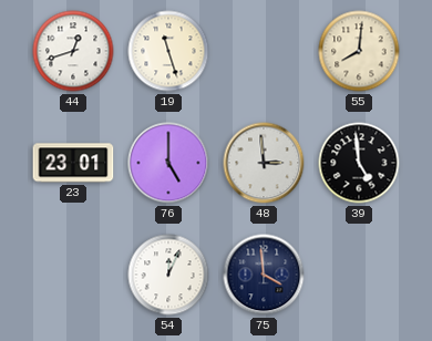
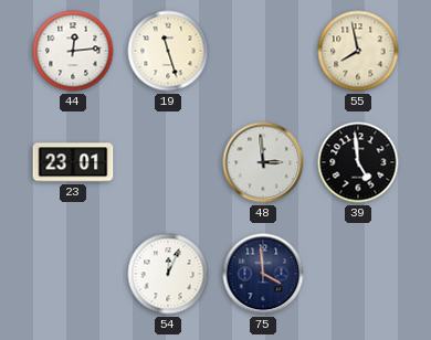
44: 12:42 -> 12:14
55: 8:01 -> 7:58
76: 5:00 -> none
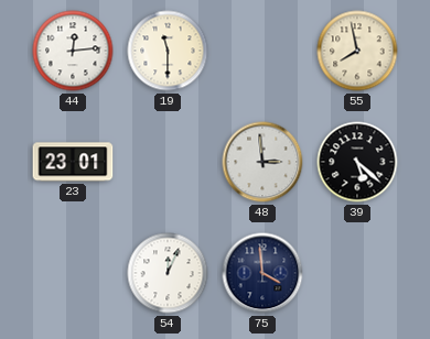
19: 11:27 -> 11:30
39: 4:59 -> 5:22
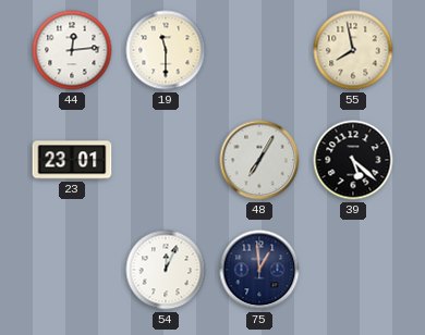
48: 2:59 -> 7:05
75: 3:59 -> 12:59
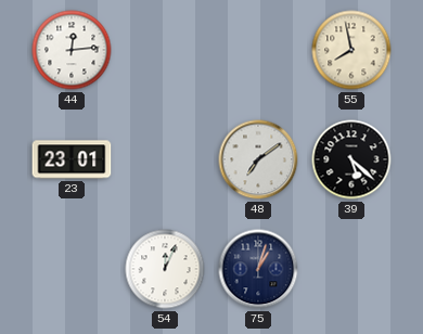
19: 11:30 -> none
48: 7:05 -> 7:09
75: 12:59 -> 1:03
